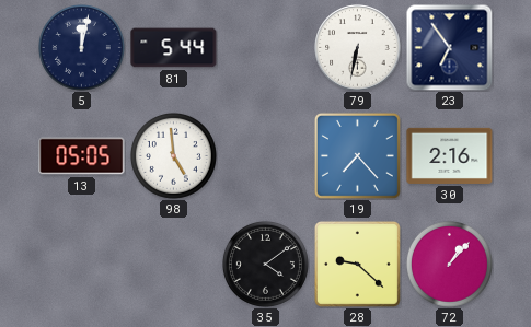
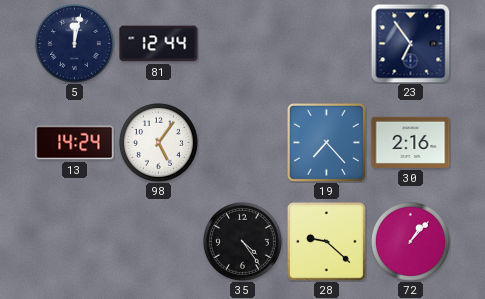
81: 5:44 -> 12:44
79: 6:32 -> none
13: 05:05 -> 14:24
98: 4:59 -> 5:06
35: 4:09 -> 4:24
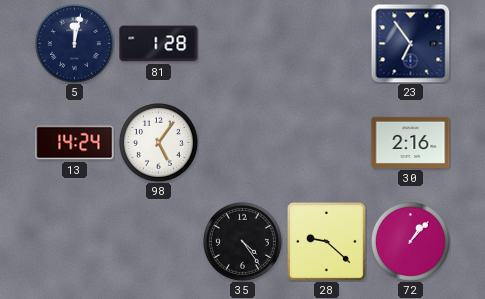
81: 12:44 -> 1:28
19: 7:23 -> none
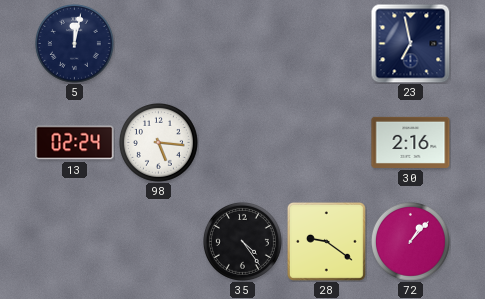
81: 1:28 -> none
23: 6:54 -> 6:58
13: 14:24 -> 02:24
98: 5:06 -> 5:16
28: 9:22 -> 9:21
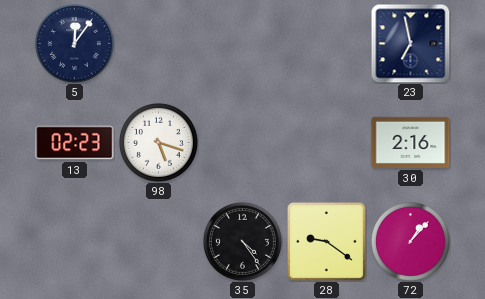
5: 12:02 -> 12:06
13: 02:24 -> 02:23
98: 5:16 -> 5:18
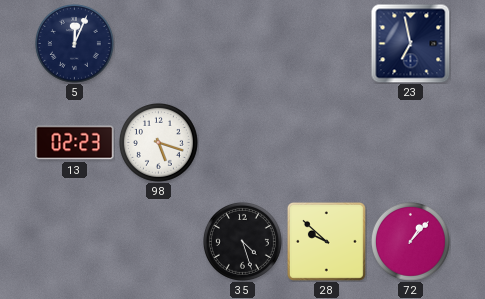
5: 12:06 -> 12:04
30: 2:16 -> none
35: 4:24 -> 4:27
28: 9:21 -> 9:52
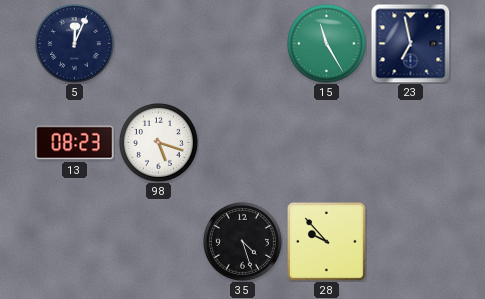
15: none -> 11:25
13: 02:23 -> 08:23
28: 9:52 -> 9:53
72: 1:07 -> none
